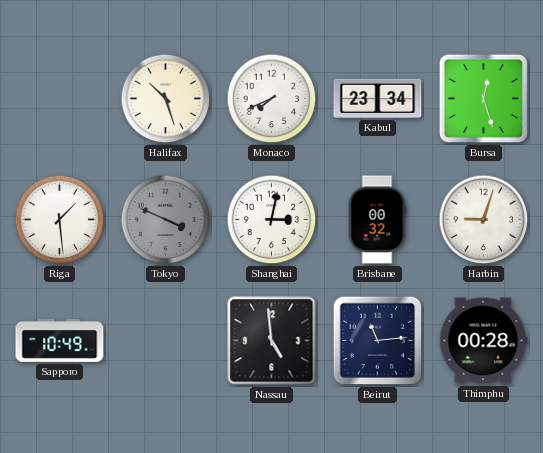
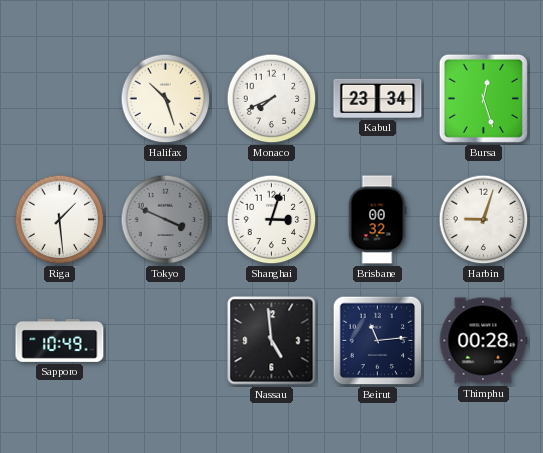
Shanghai: 3:02 -> 3:03
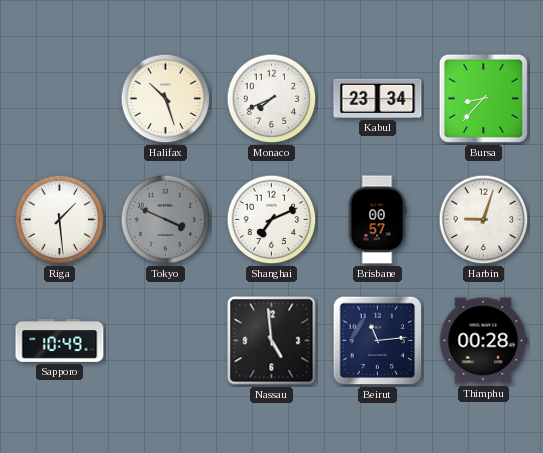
Bursa: 12:27 -> 8:37
Shanghai: 3:03 -> 7:11
Brisbane: 00:32 -> 00:57
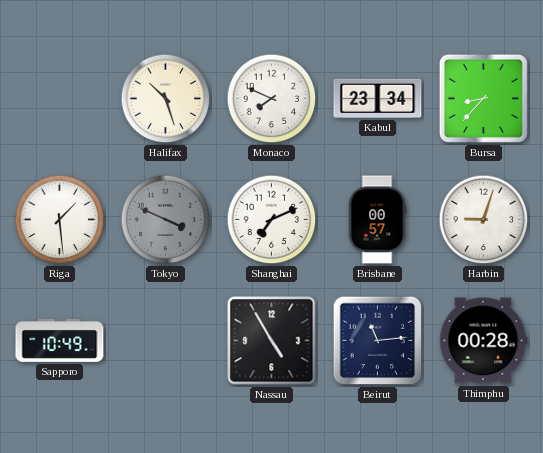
Monaco: 7:41 -> 7:49
Nassau: 4:59 -> 4:55
